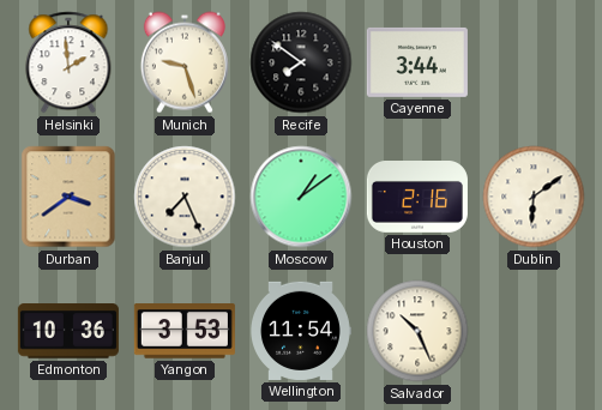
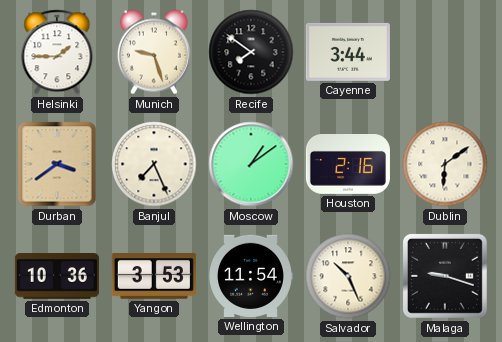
Helsinki: 1:59 -> 1:45
Malaga: none -> 9:18
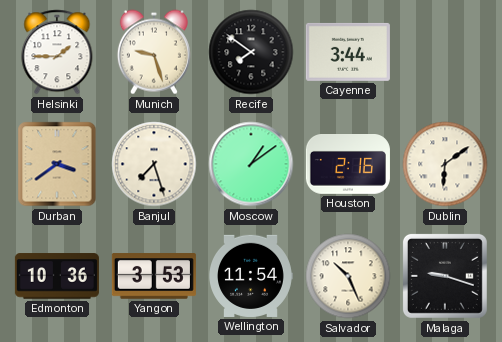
Banjul: 7:26 -> 7:27
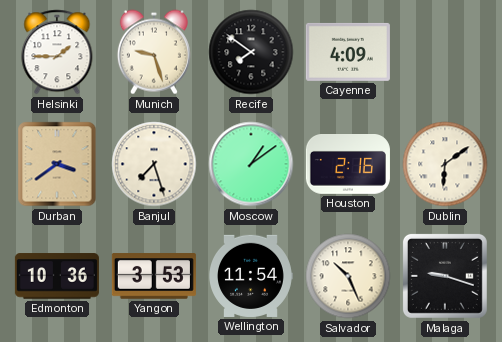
Cayenne: 3:44 -> 4:09
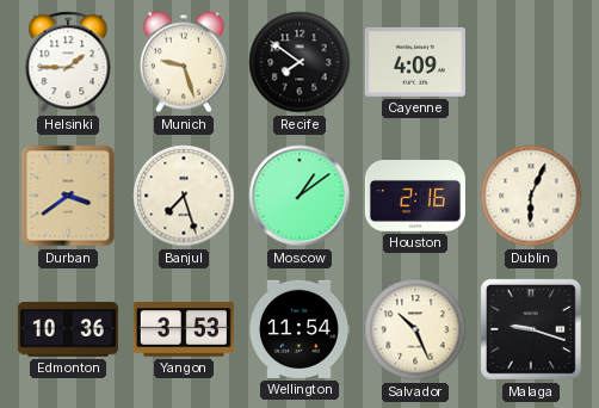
Dublin: 6:09 -> 6:04
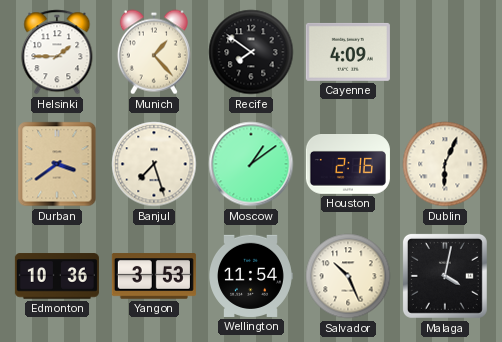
Munich: 9:27 -> 1:23
Malaga: 9:18 -> 4:02
